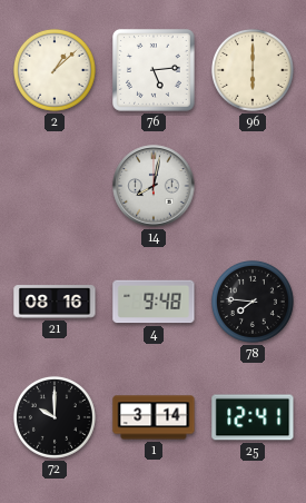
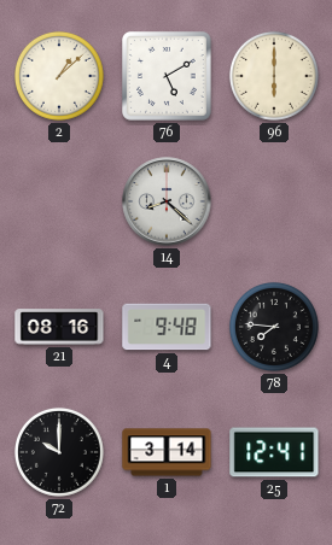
76: 5:14 -> 5:10
14: 8:02 -> 8:22
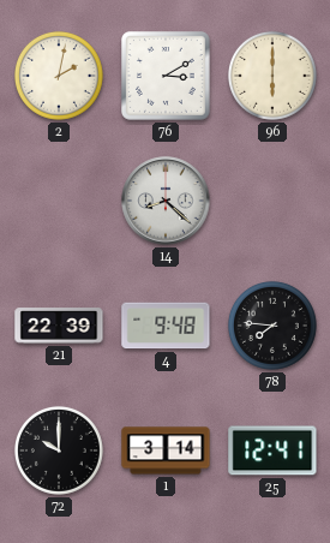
2: 1:08 -> 2:02
76: 5:10 -> 3:10
21: 08:16 -> 22:39
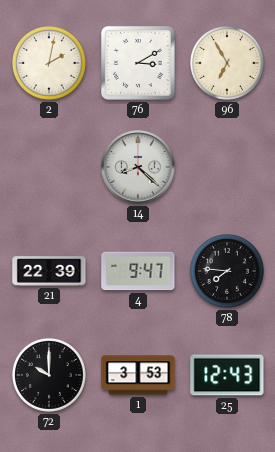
96: 6:00 -> 6:55
4: 9:48 -> 9:47
1: 3:14 -> 3:53
25: 12:41 -> 12:43
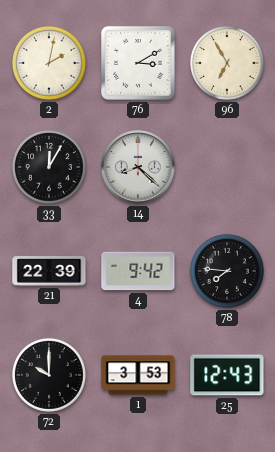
33: none -> 12:05
4: 9:47 -> 9:42
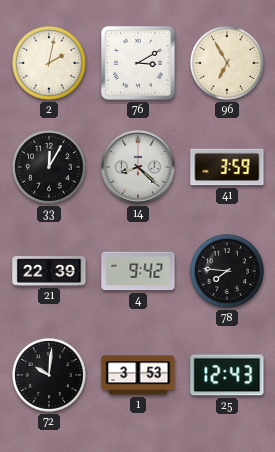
41: none -> 3:59
72: 10:00 -> 10:01
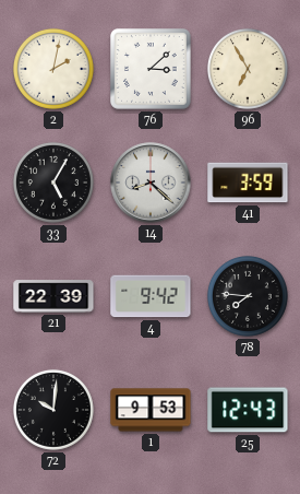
76: 3:10 -> 3:08
33: 12:05 -> 5:05
1: 3:53 -> 9:53
